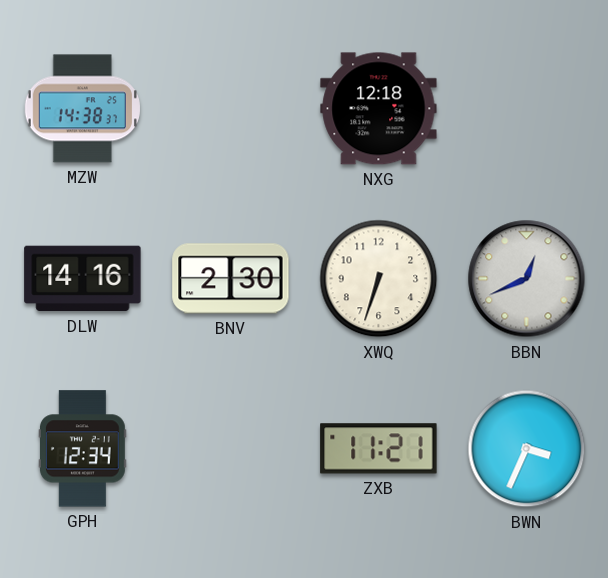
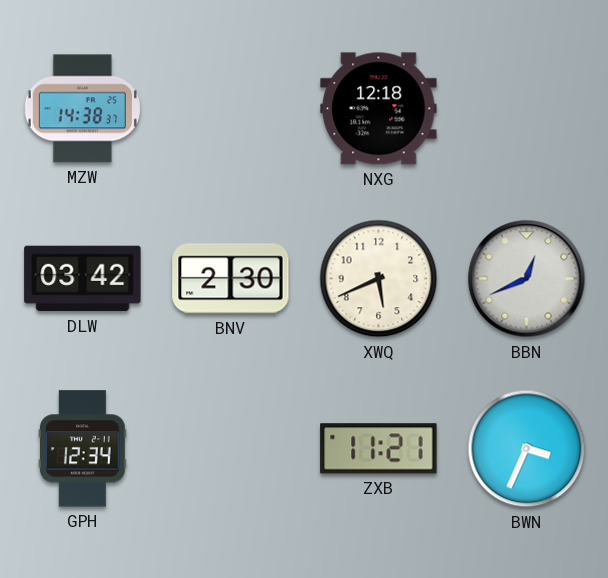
DLW: 14:16 -> 03:42
XWQ: 6:33 -> 5:41
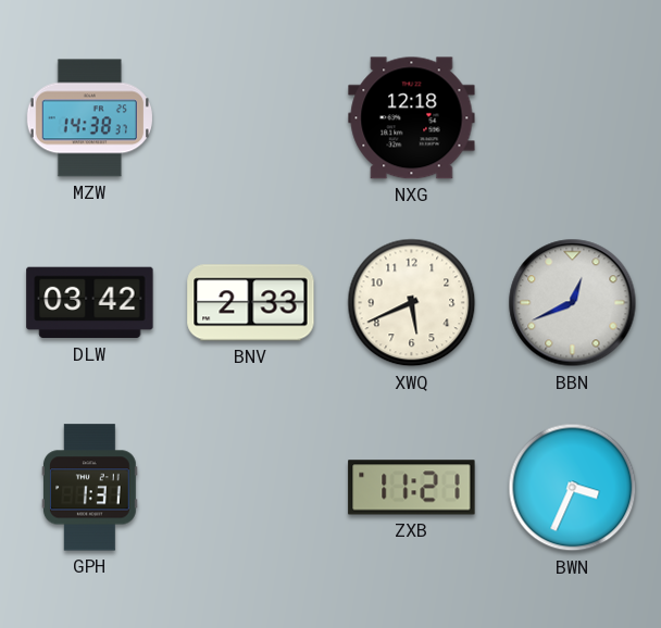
BNV: 2:30 -> 2:33
GPH: 12:34 -> 1:31
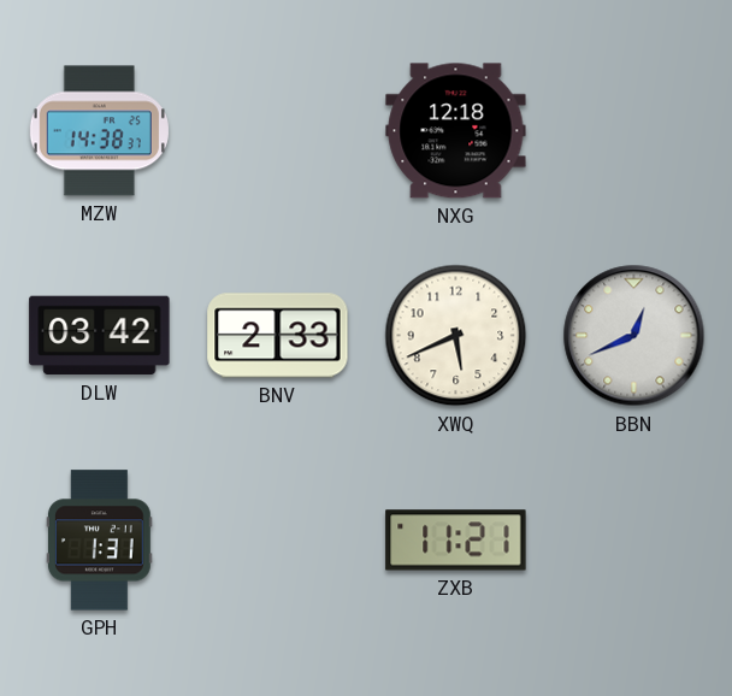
BWN: 3:34 -> none
